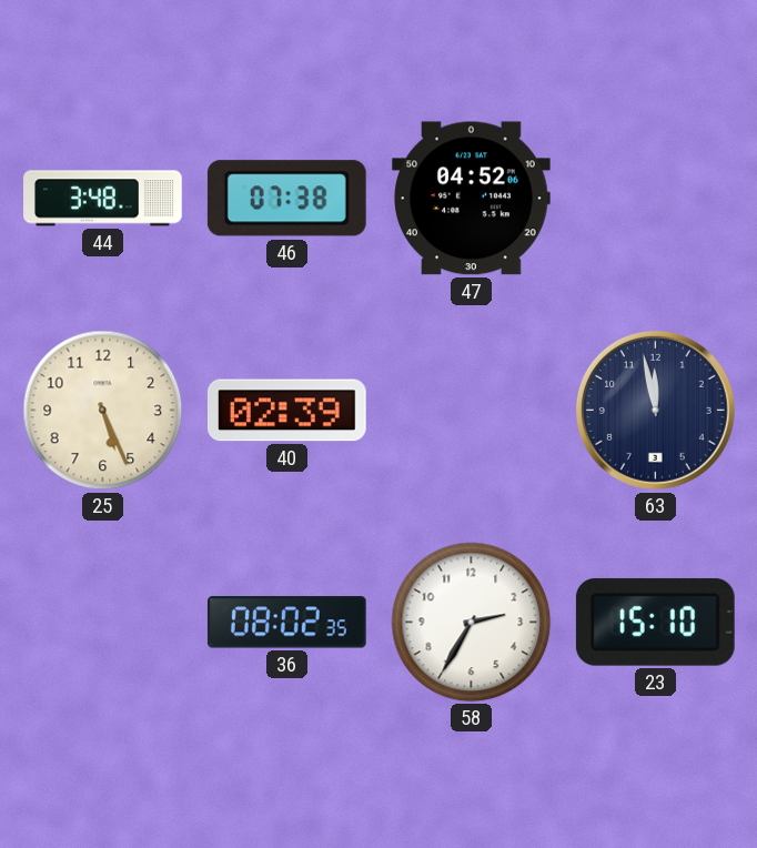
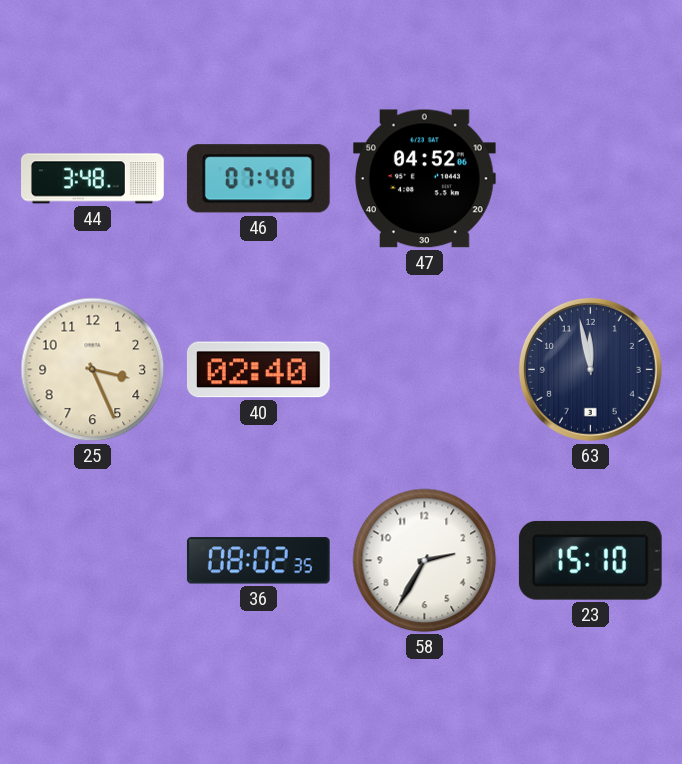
46: 07:38 -> 07:40
25: 5:26 -> 3:26
40: 02:39 -> 02:40
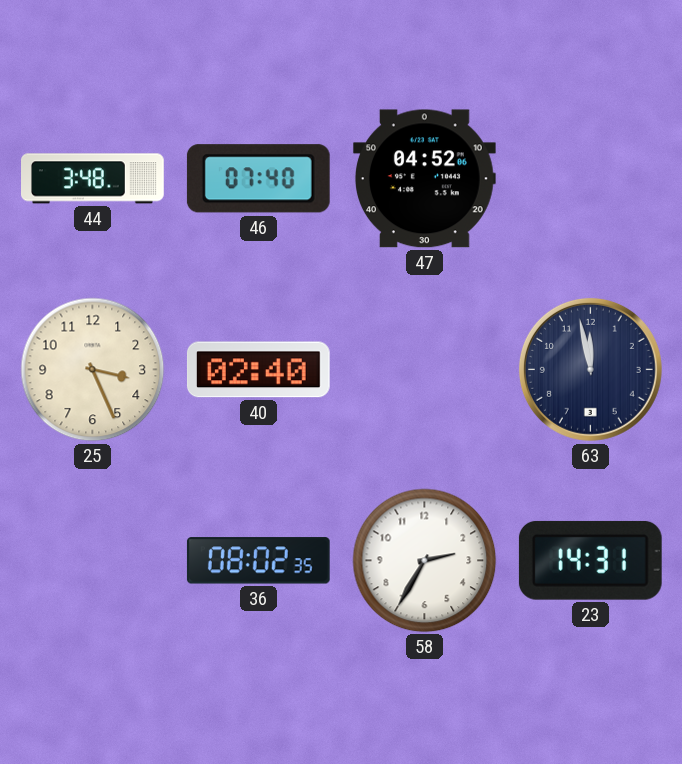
23: 15:10 -> 14:31
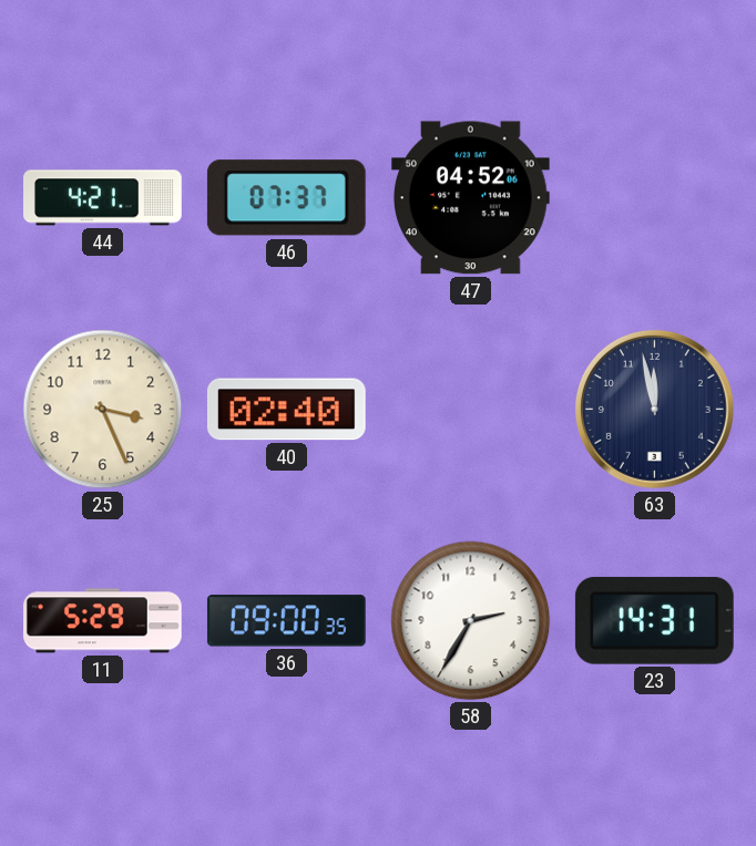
44: 3:48 -> 4:21
46: 07:40 -> 07:37
11: none -> 5:29
36: 08:02 -> 09:00
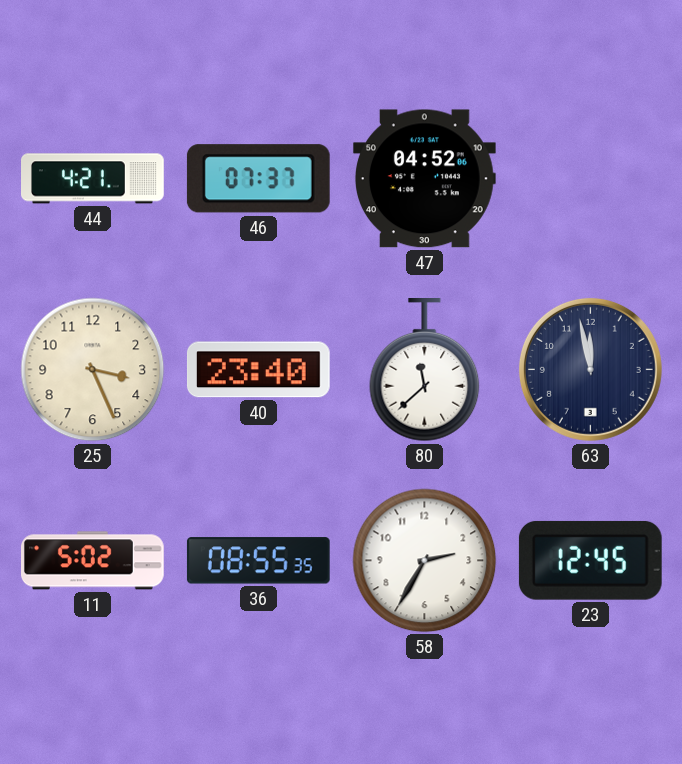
40: 02:40 -> 23:40
80: none -> 11:38
11: 5:29 -> 5:02
36: 09:00 -> 08:55
23: 14:31 -> 12:45
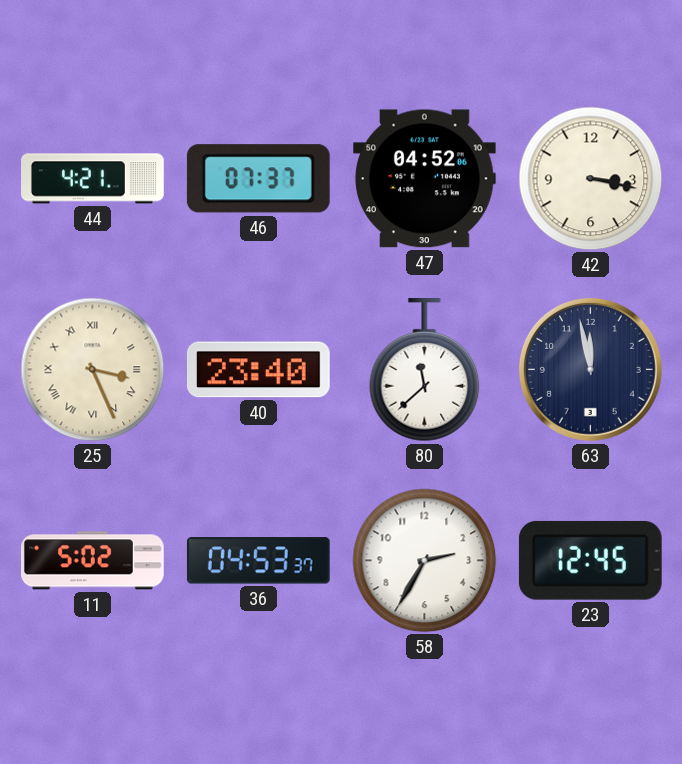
42: none -> 3:17
25 numerals: Arabic -> Roman
36: 08:55 -> 04:53
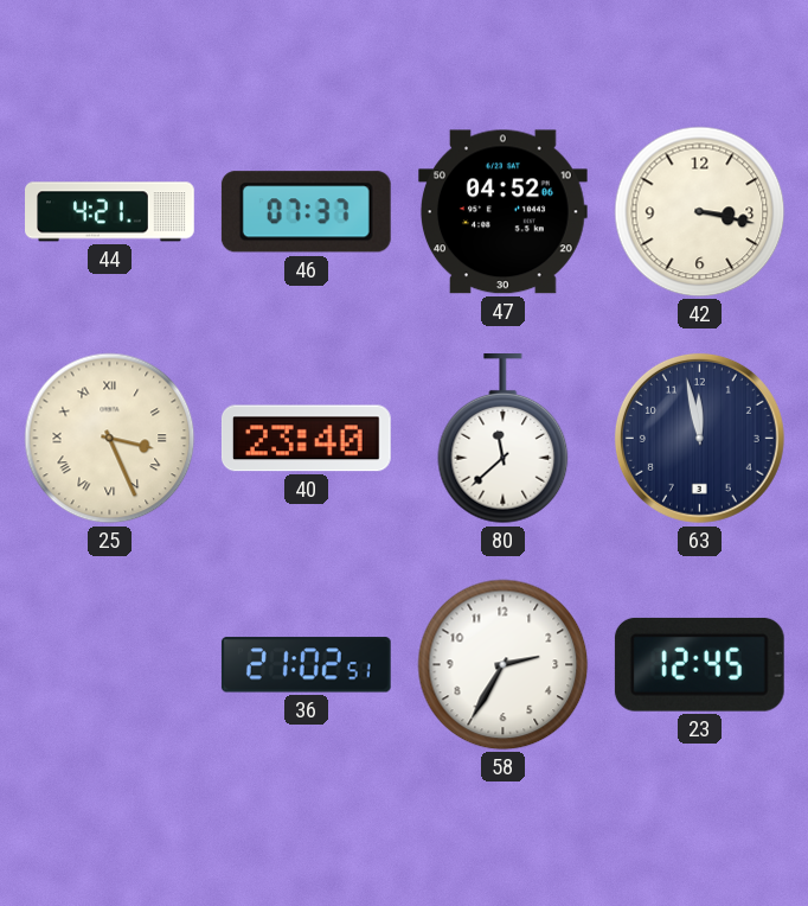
11: 5:02 -> none
36: 04:53 -> 21:02
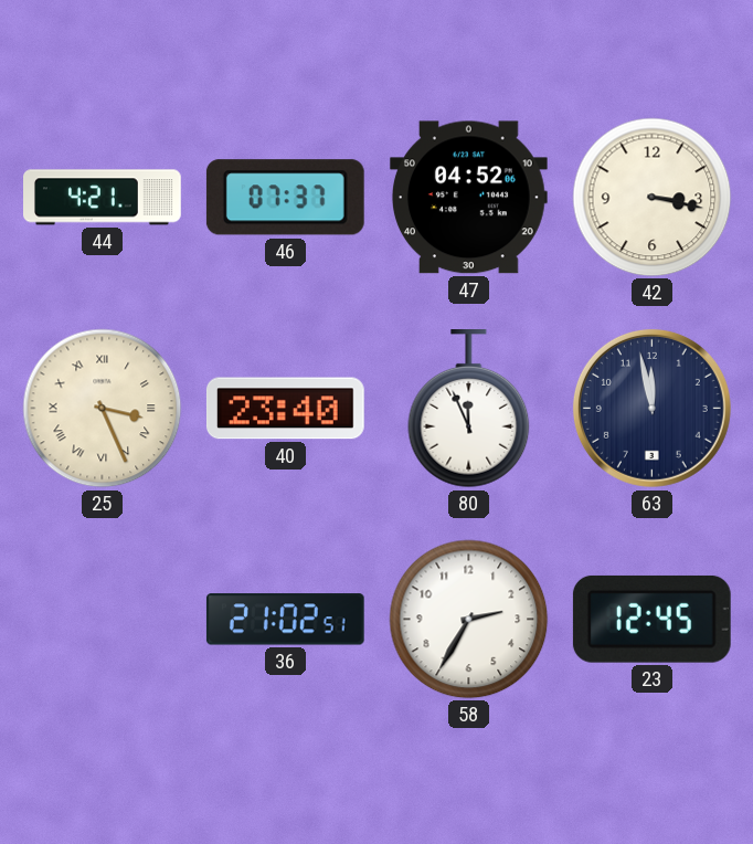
80: 11:38 -> 11:56
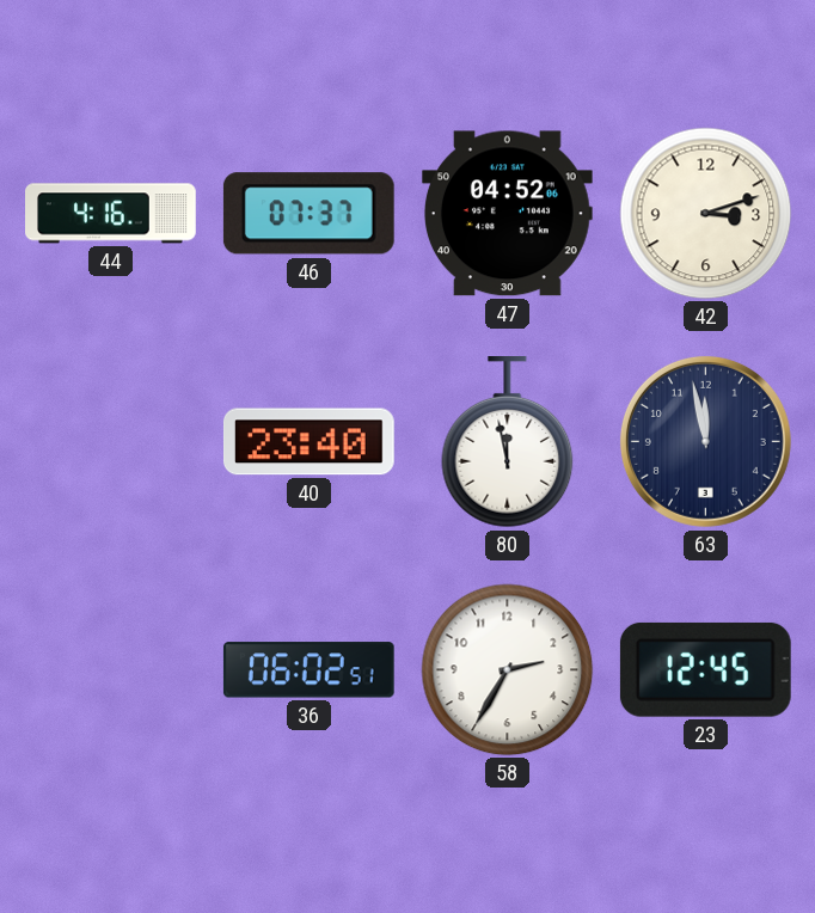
44: 4:21 -> 4:16
42: 3:17 -> 3:12
25: 3:26 -> none
80: 11:56 -> 11:58
36: 21:02 -> 06:02
